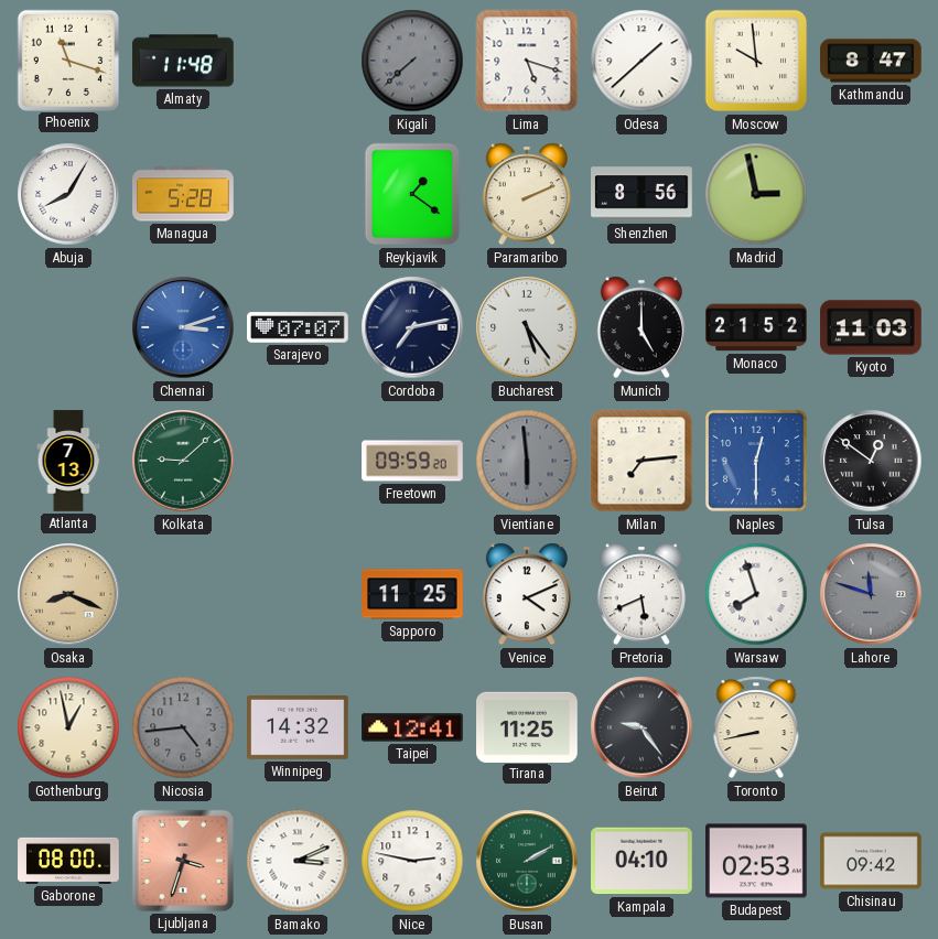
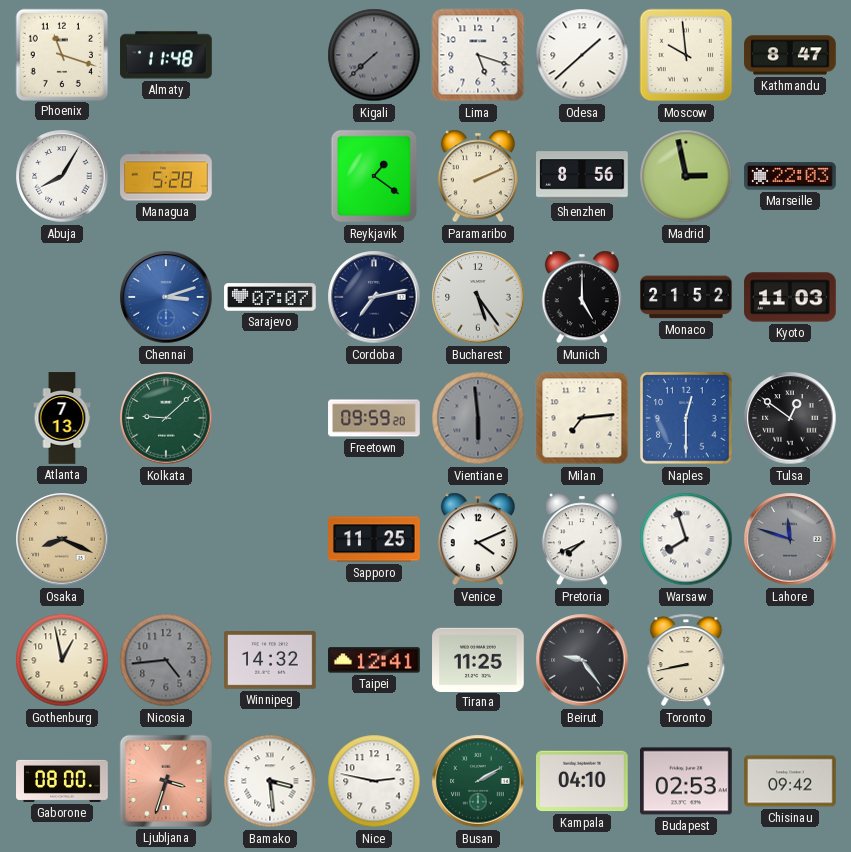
Marseille: none -> 22:03
Pretoria: 5:41 -> 7:41
Bamako: 3:11 -> 3:29
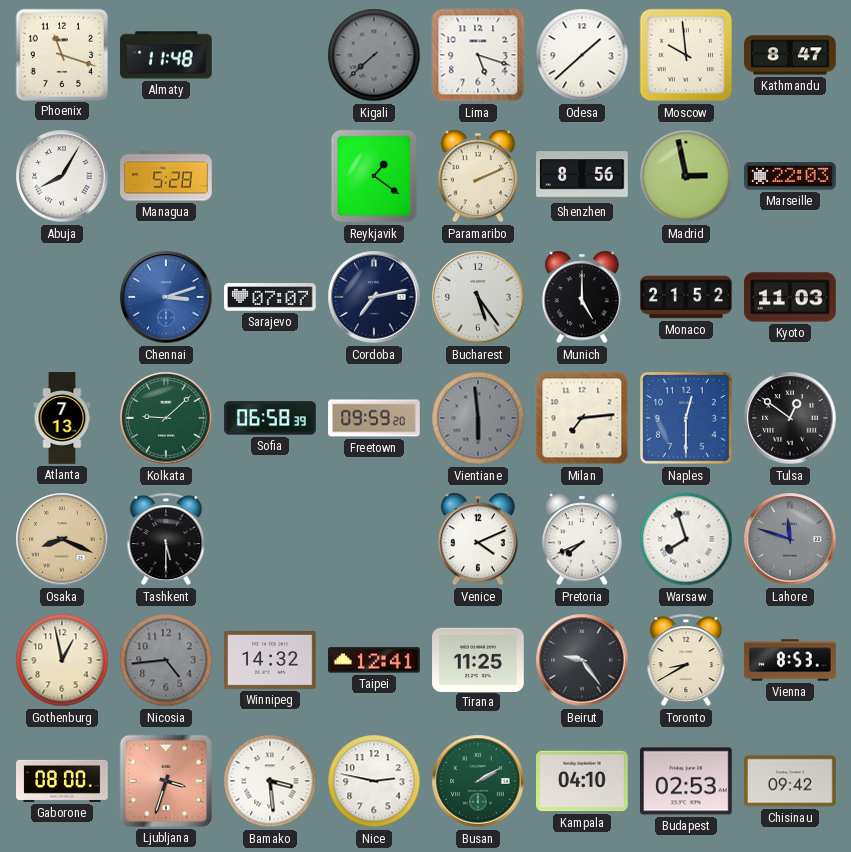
Sofia: none -> 06:58
Tashkent: none -> 5:30
Sapporo: 11:25 -> none
Toronto: 8:43 -> 8:40
Vienna: none -> 8:53
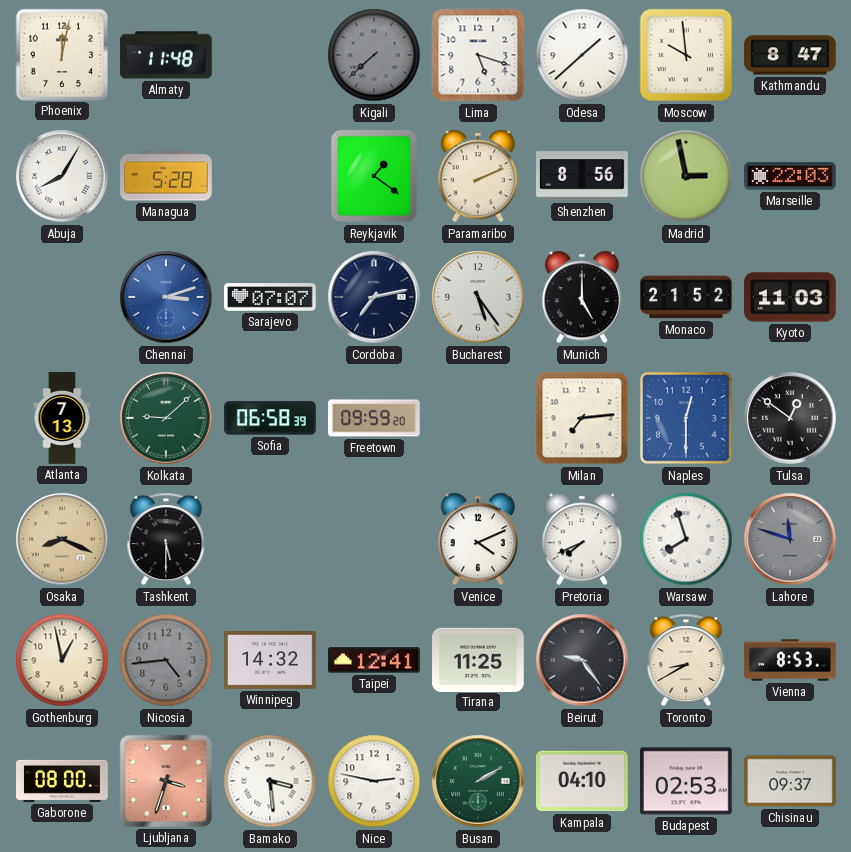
Phoenix: 11:18 -> 12:02
Vientiane: 5:59 -> none
Chisinau: 09:42 -> 09:37
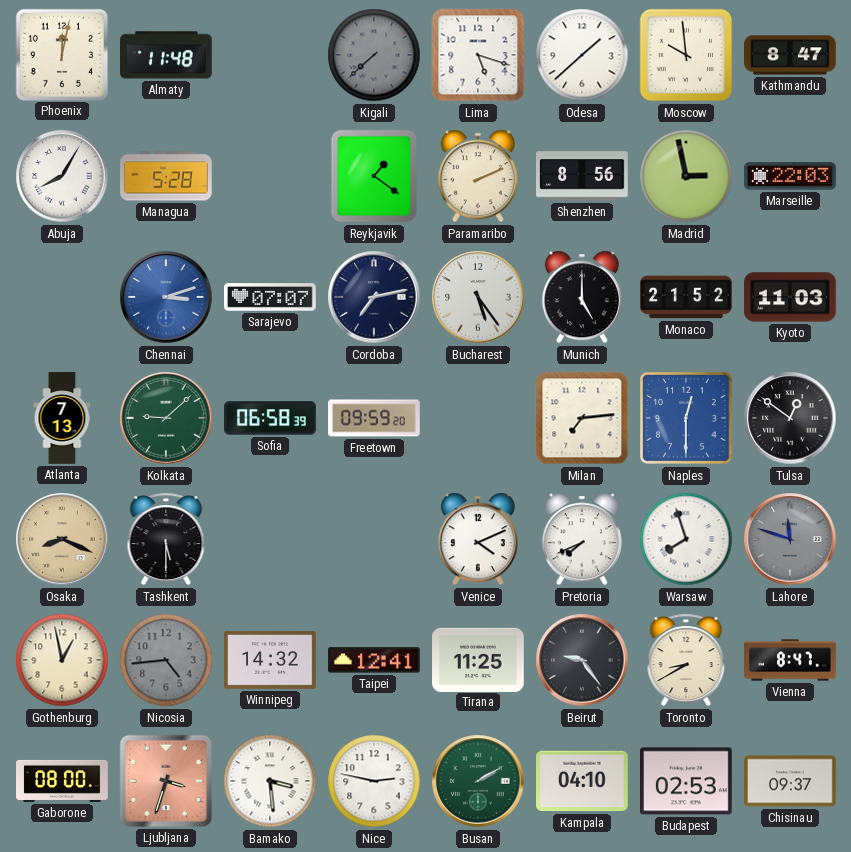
Vienna: 8:53 -> 8:47
